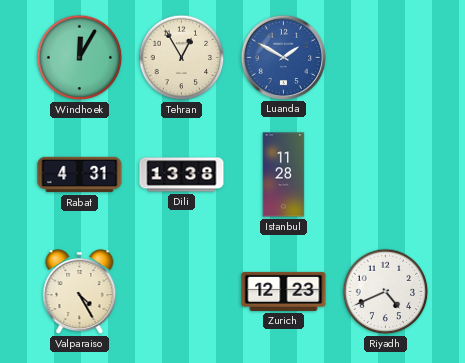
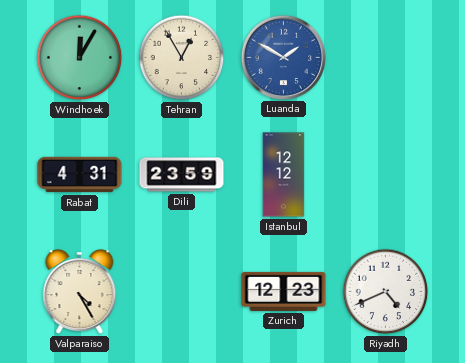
Dili: 13:38 -> 23:59
Istanbul: 11:28 -> 12:12
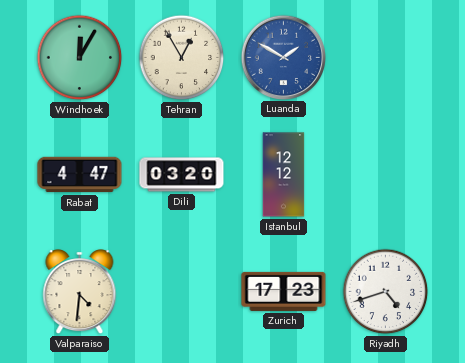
Rabat: 4:31 -> 4:47
Dili: 23:59 -> 03:20
Valparaiso: 4:25 -> 4:31
Zurich: 12:23 -> 17:23
Riyadh: 4:41 -> 4:42
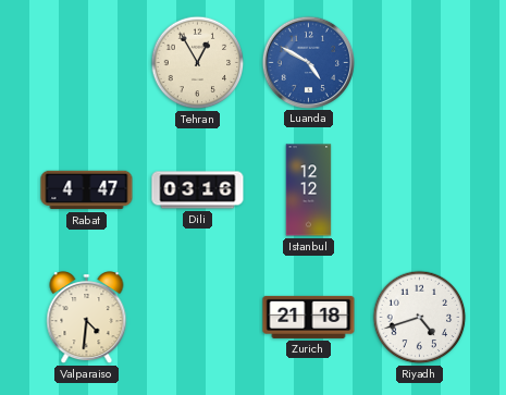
Windhoek: 12:05 -> none
Luanda: 1:50 -> 4:50
Dili: 03:20 -> 03:16
Zurich: 17:23 -> 21:18
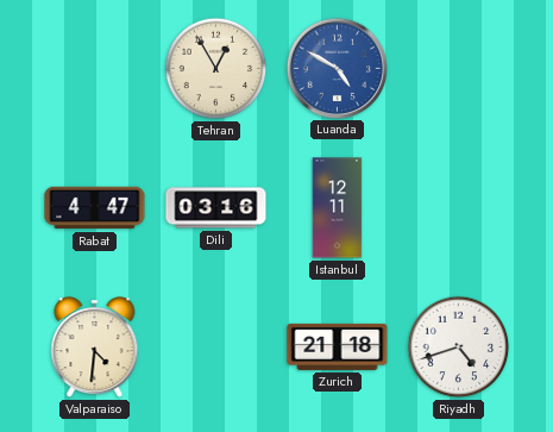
Istanbul: 12:12 -> 12:11
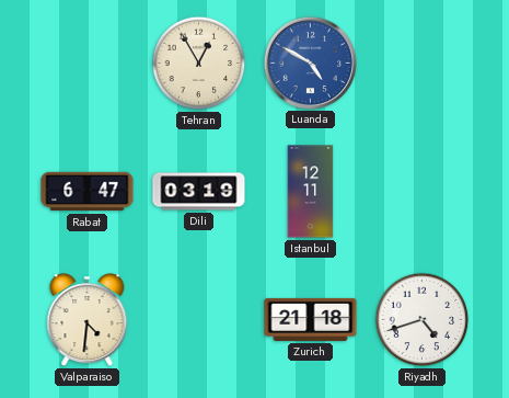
Rabat: 4:47 -> 6:47
Dili: 03:16 -> 03:19
